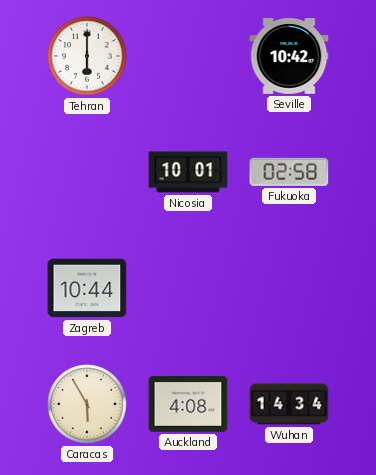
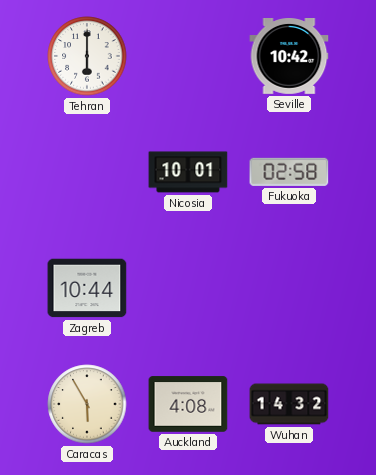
Wuhan: 14:34 -> 14:32
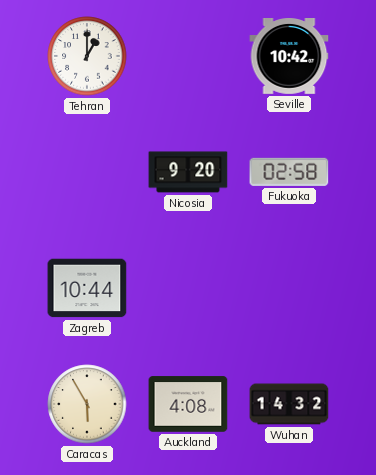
Tehran: 6:00 -> 1:00
Nicosia: 10:01 -> 9:20
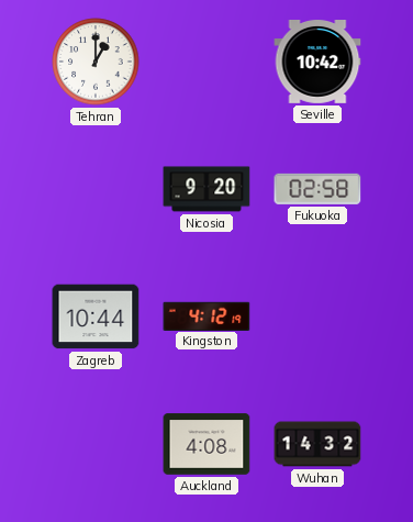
Kingston: none -> 4:12
Caracas: 5:55 -> none
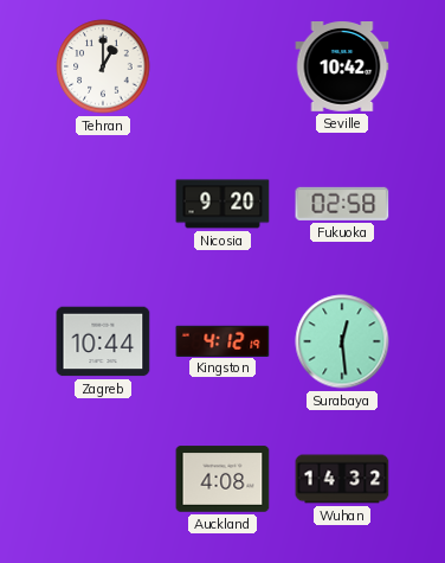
Surabaya: none -> 12:29
